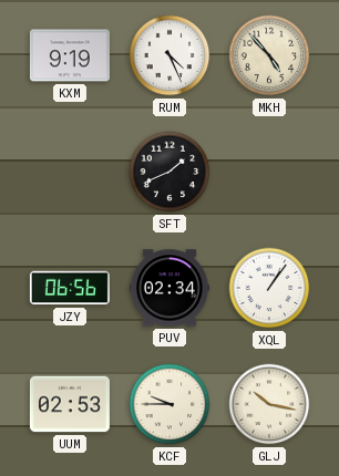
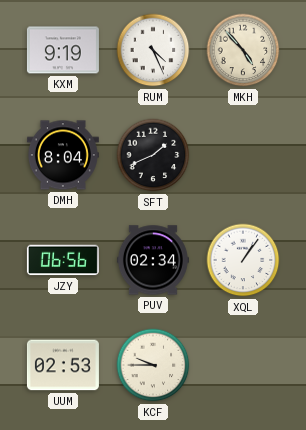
DMH: none -> 8:04
GLJ: 10:17 -> none
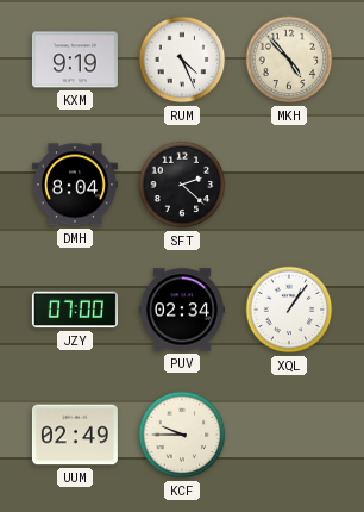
SFT: 1:41 -> 2:22
JZY: 06:56 -> 07:00
UUM: 02:53 -> 02:49
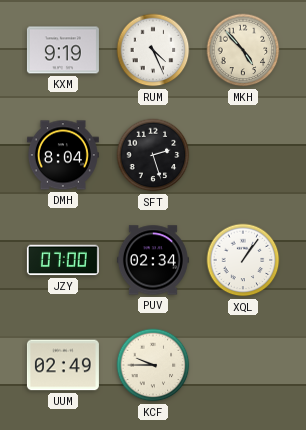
SFT: 2:22 -> 2:27
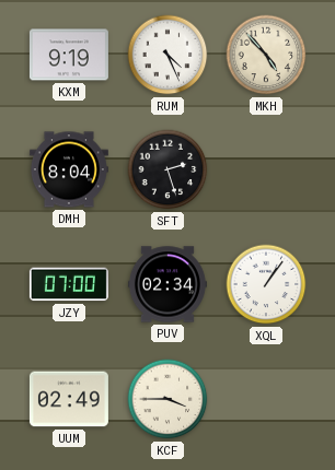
KCF: 9:45 -> 3:45
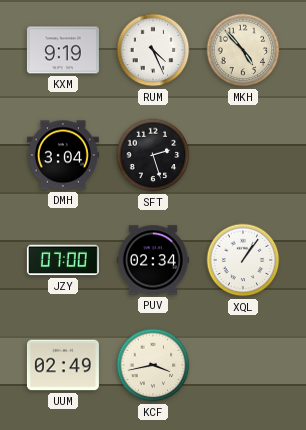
DMH: 8:04 -> 3:04
KCF: 3:45 -> 3:43
